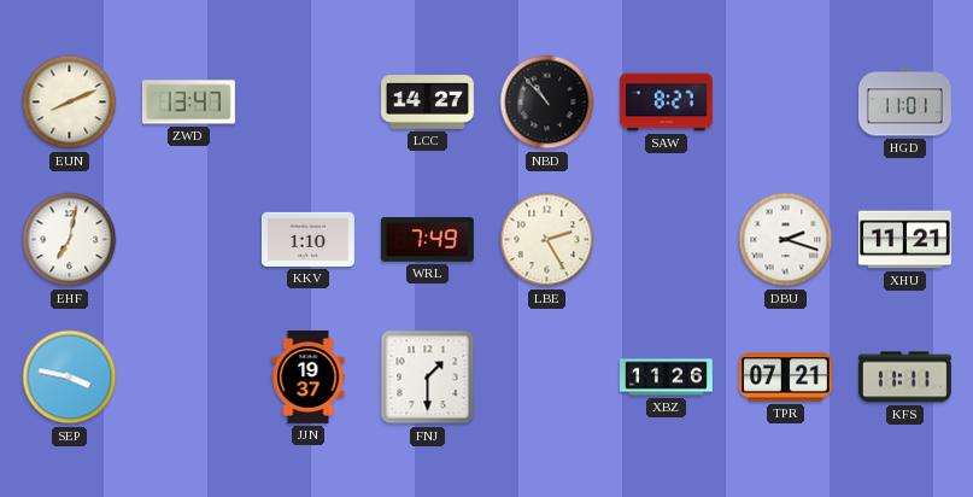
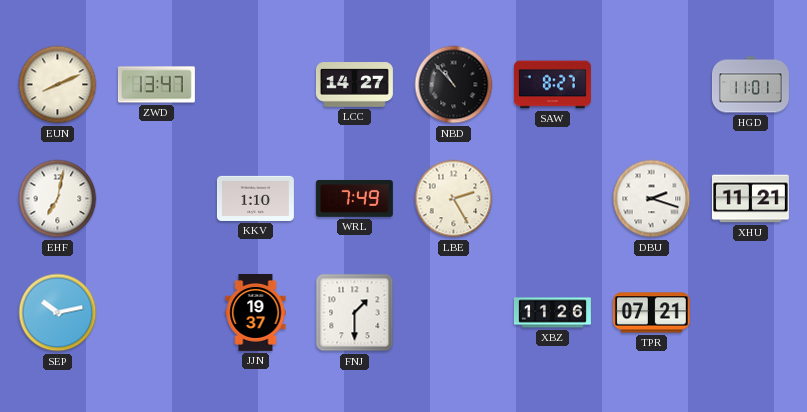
SEP: 3:47 -> 10:13
KFS: 11:11 -> none
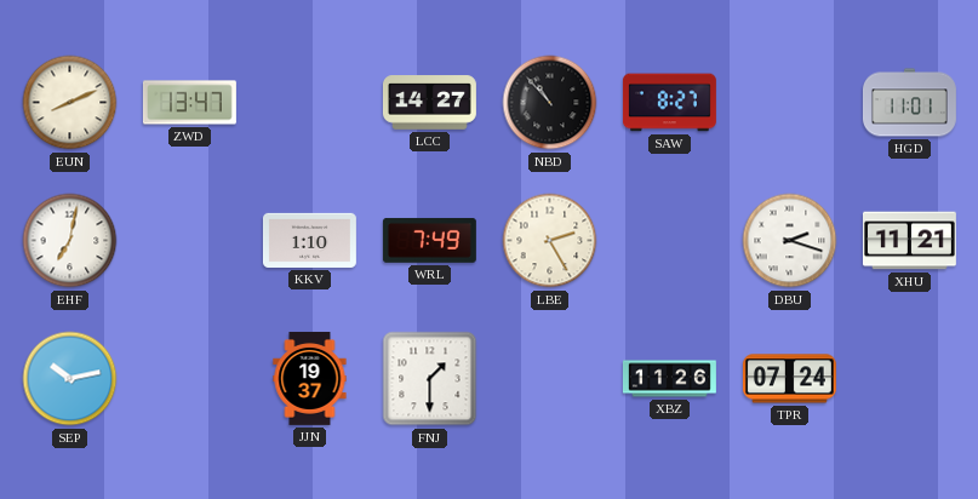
TPR: 07:21 -> 07:24
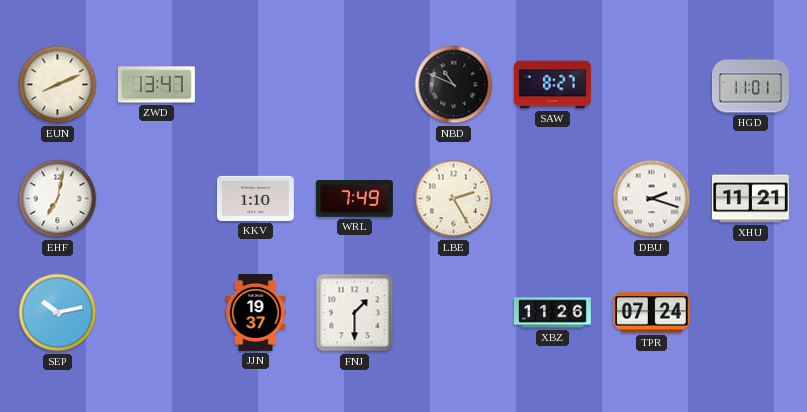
LCC: 14:27 -> none
NBD: 10:53 -> 10:49
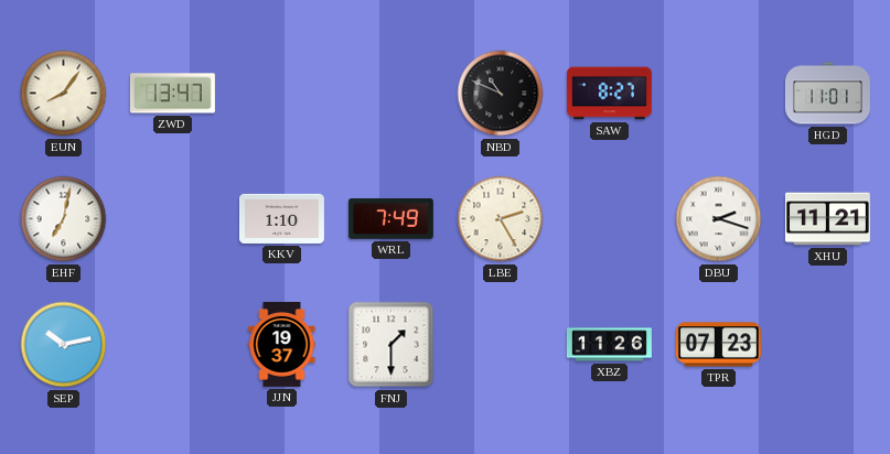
EUN: 8:11 -> 8:06
TPR: 07:24 -> 07:23
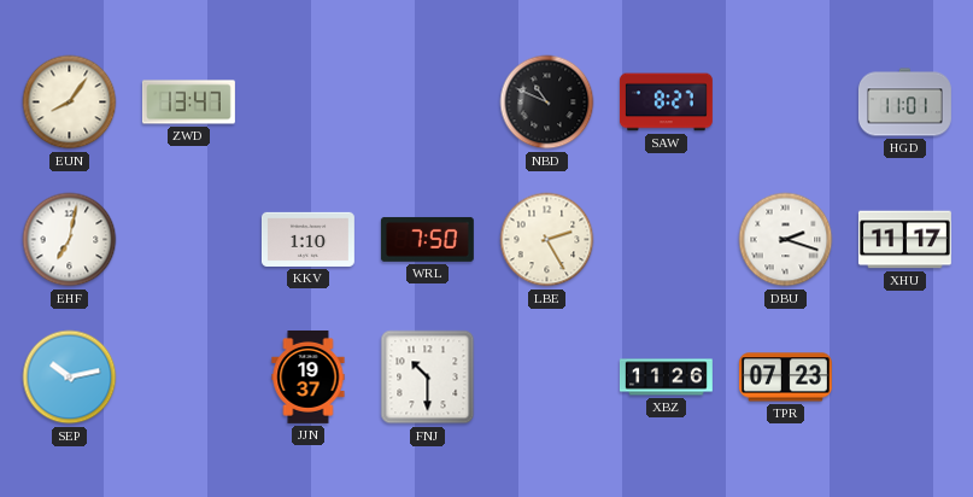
WRL: 7:49 -> 7:50
XHU: 11:21 -> 11:17
FNJ: 1:30 -> 10:30
